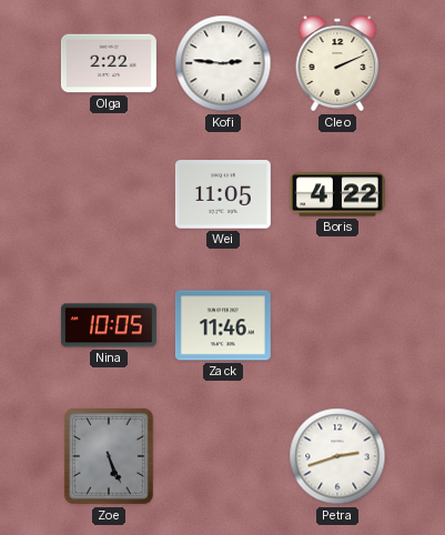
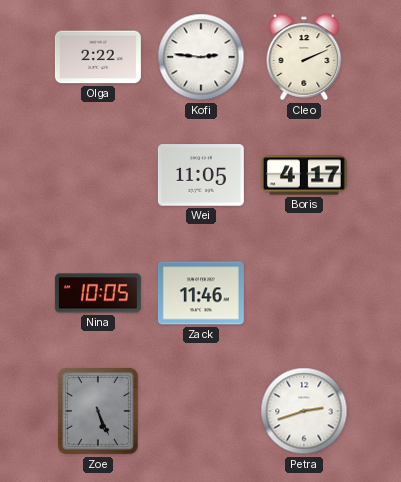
Boris: 4:22 -> 4:17
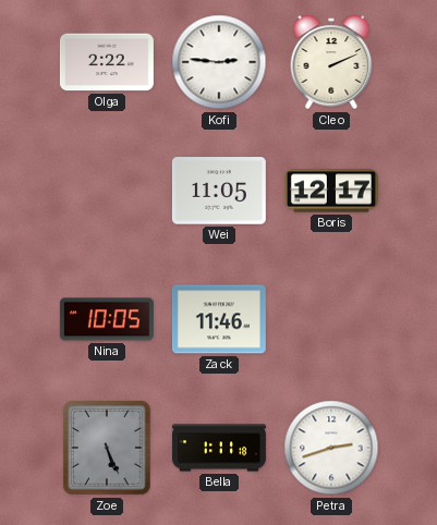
Boris: 4:17 -> 12:17
Bella: none -> 1:11
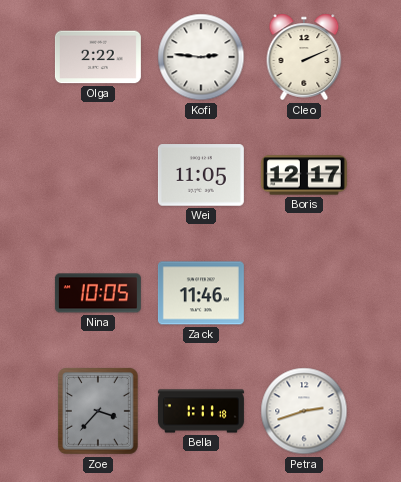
Zoe: 5:26 -> 3:37
